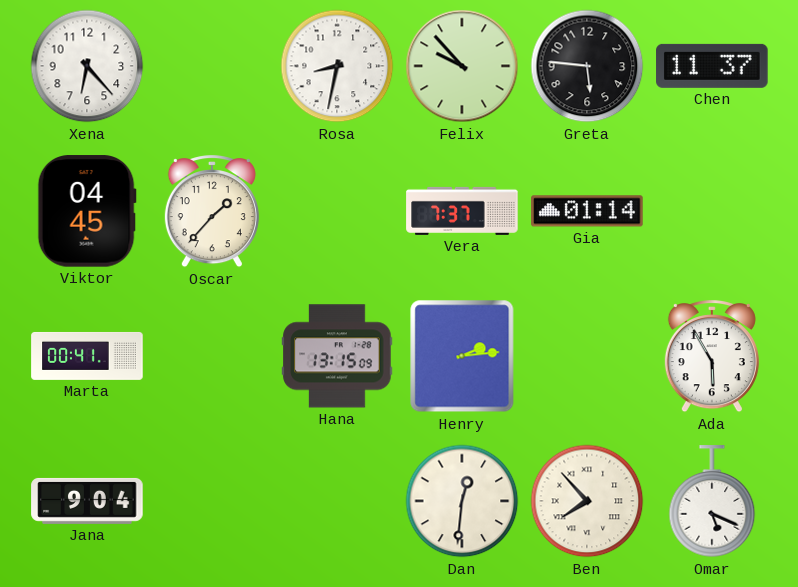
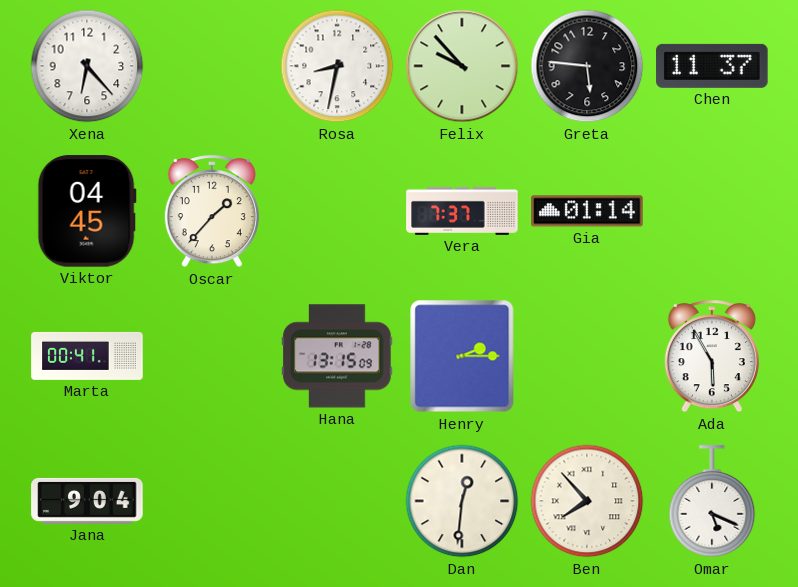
Henry: 2:14 -> 2:15
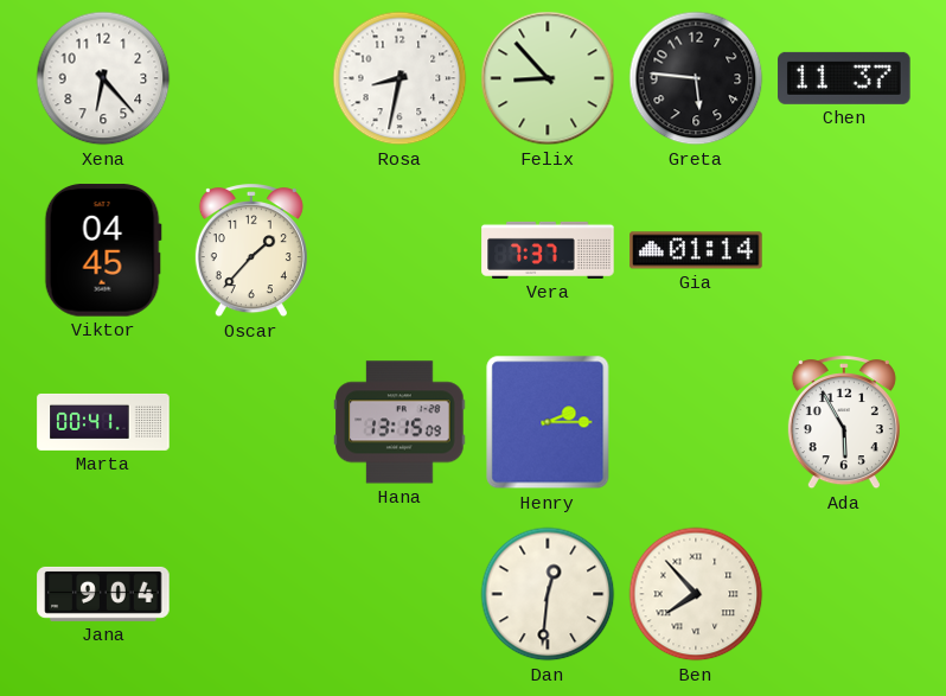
Felix: 9:53 -> 8:53
Omar: 5:19 -> none
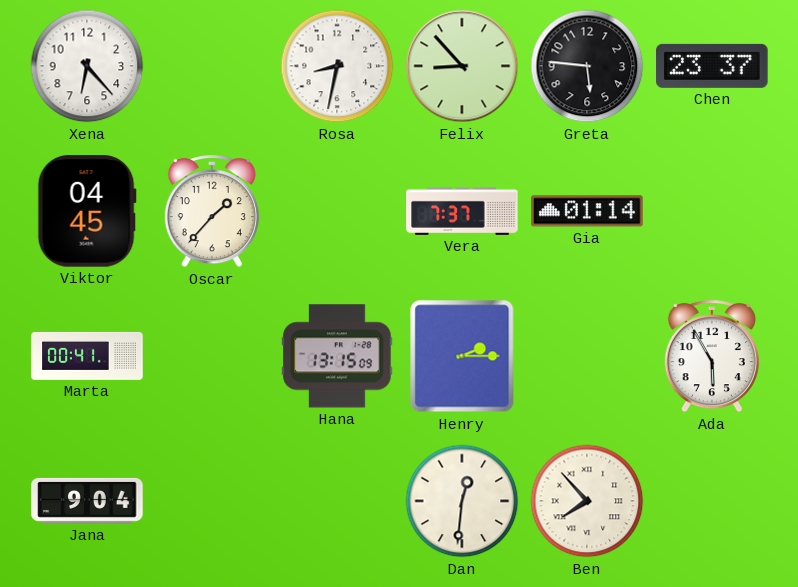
Chen: 11:37 -> 23:37
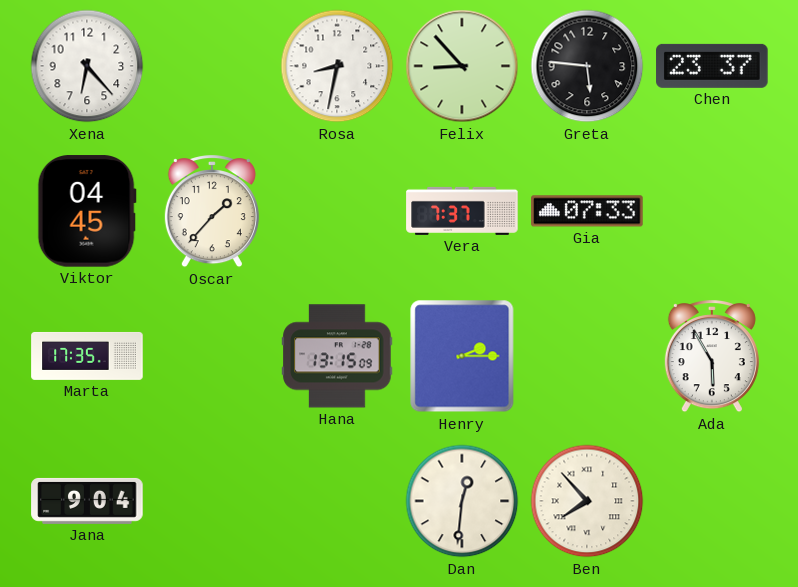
Gia: 01:14 -> 07:33
Marta: 00:41 -> 17:35
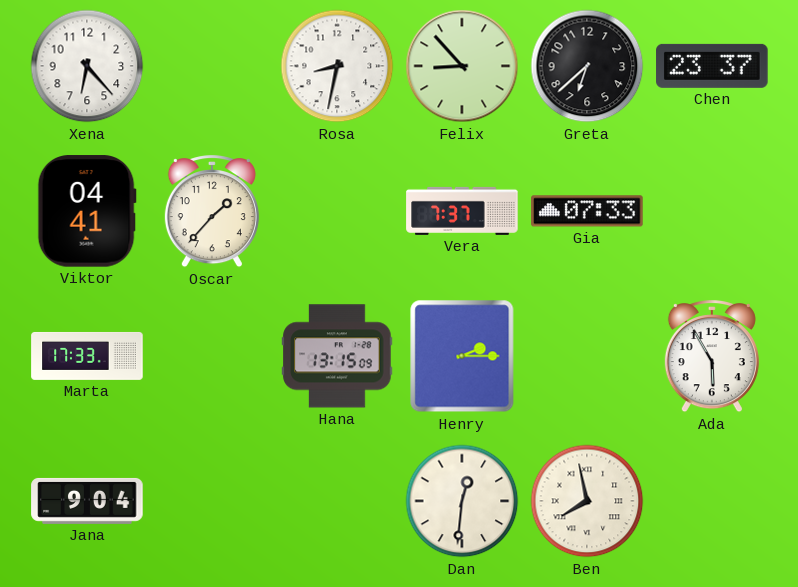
Greta: 5:46 -> 6:38
Viktor: 04:45 -> 04:41
Marta: 17:35 -> 17:33
Ben: 7:53 -> 7:58
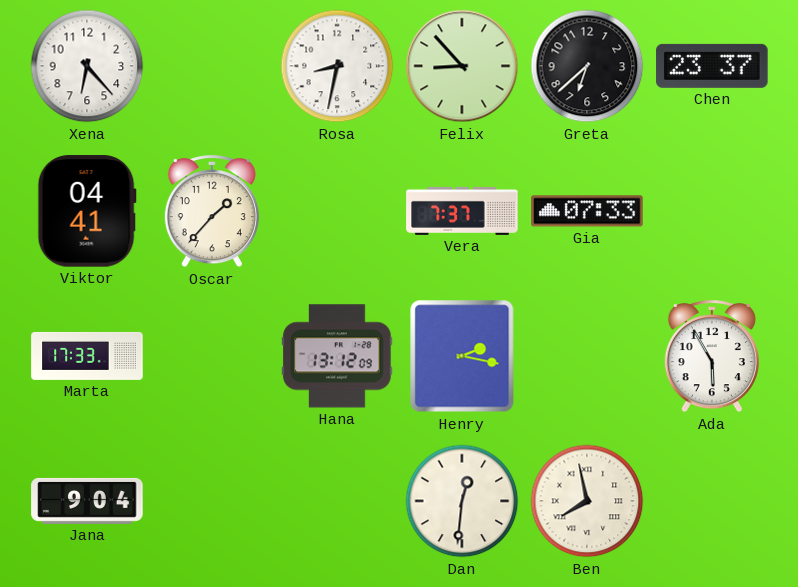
Hana: 13:15 -> 13:12
Henry: 2:15 -> 2:17
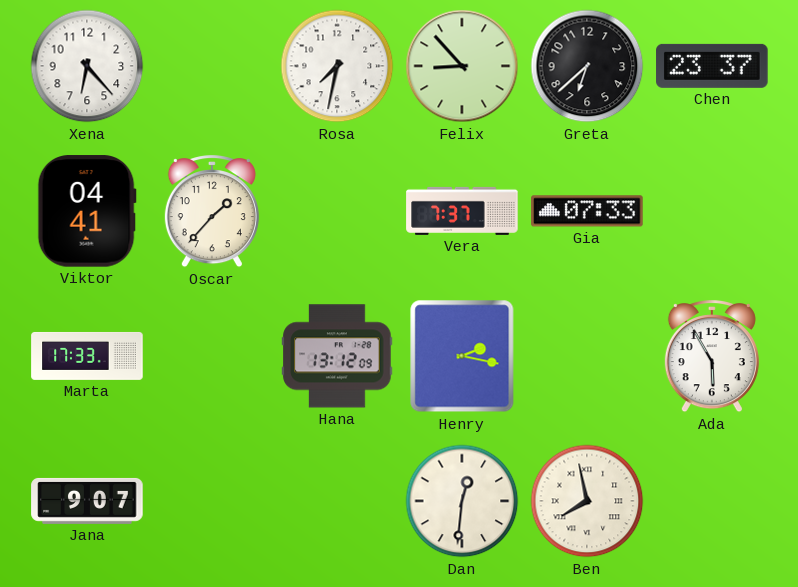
Rosa: 8:32 -> 7:32
Jana: 9:04 -> 9:07
